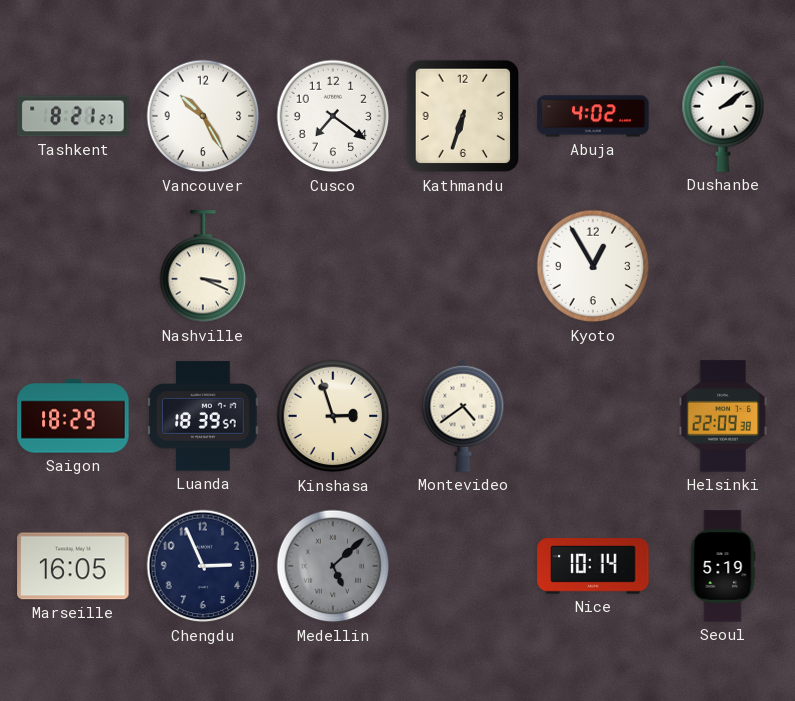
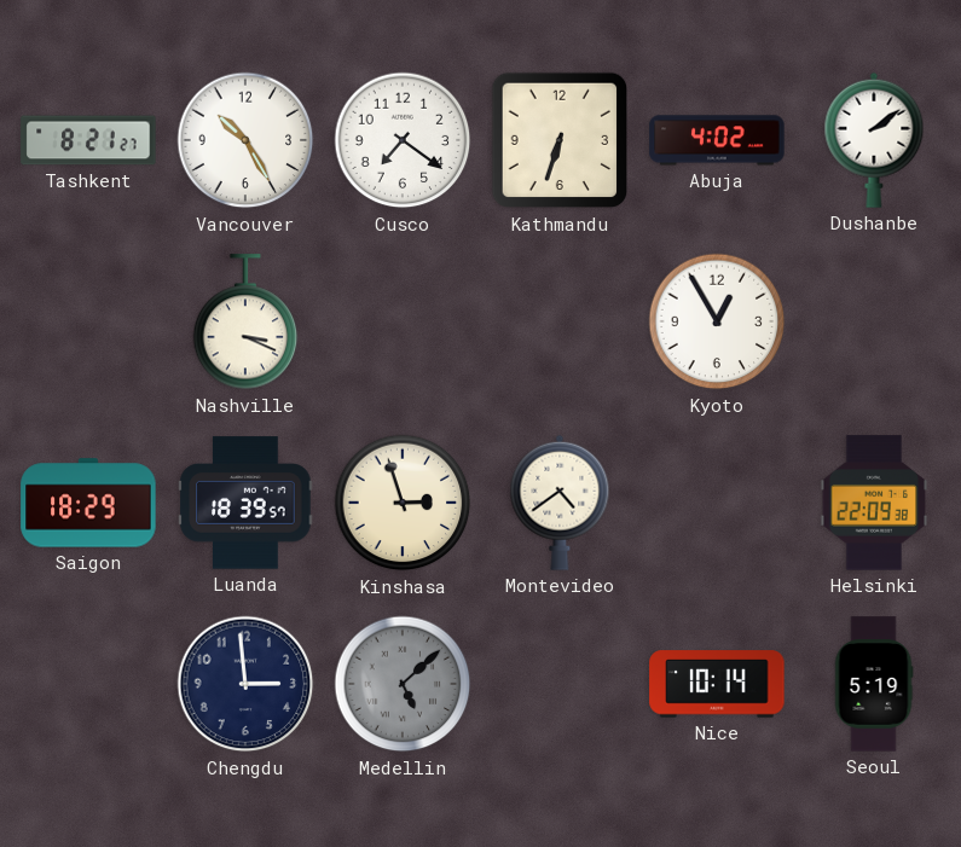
Marseille: 16:05 -> none
Chengdu: 2:56 -> 2:59
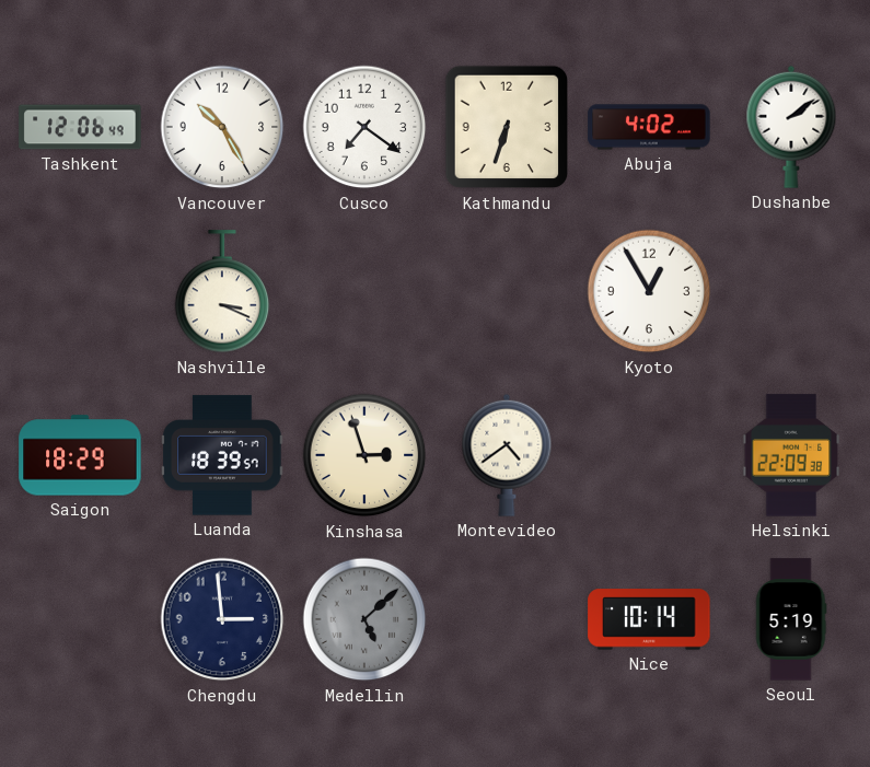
Tashkent: 8:21 -> 12:06
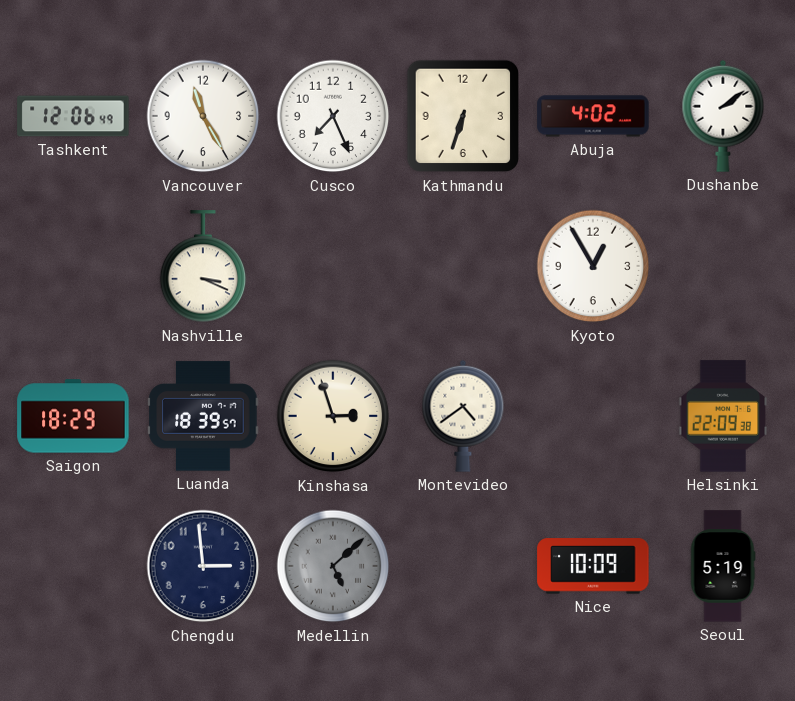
Vancouver: 10:25 -> 11:25
Cusco: 7:21 -> 7:26
Nice: 10:14 -> 10:09
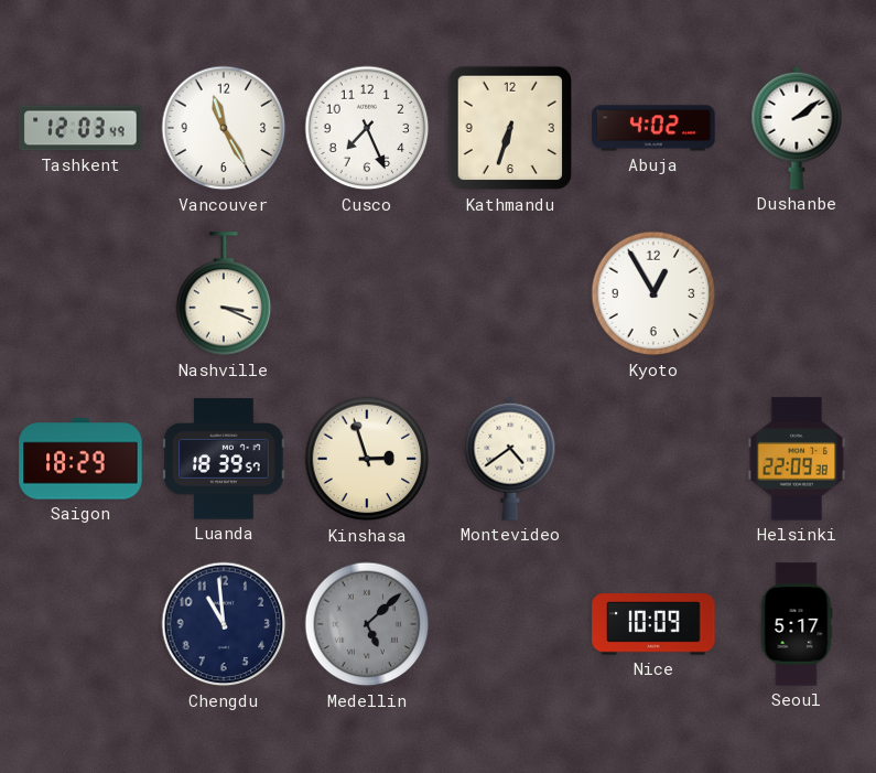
Tashkent: 12:06 -> 12:03
Chengdu: 2:59 -> 10:59
Seoul: 5:19 -> 5:17
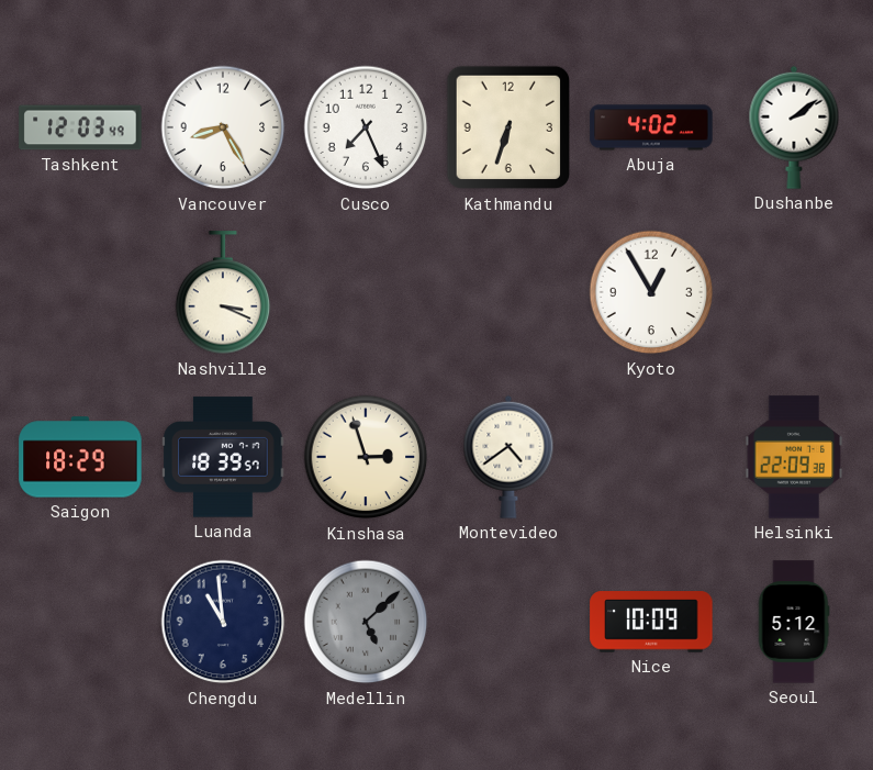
Vancouver: 11:25 -> 8:25
Seoul: 5:17 -> 5:12
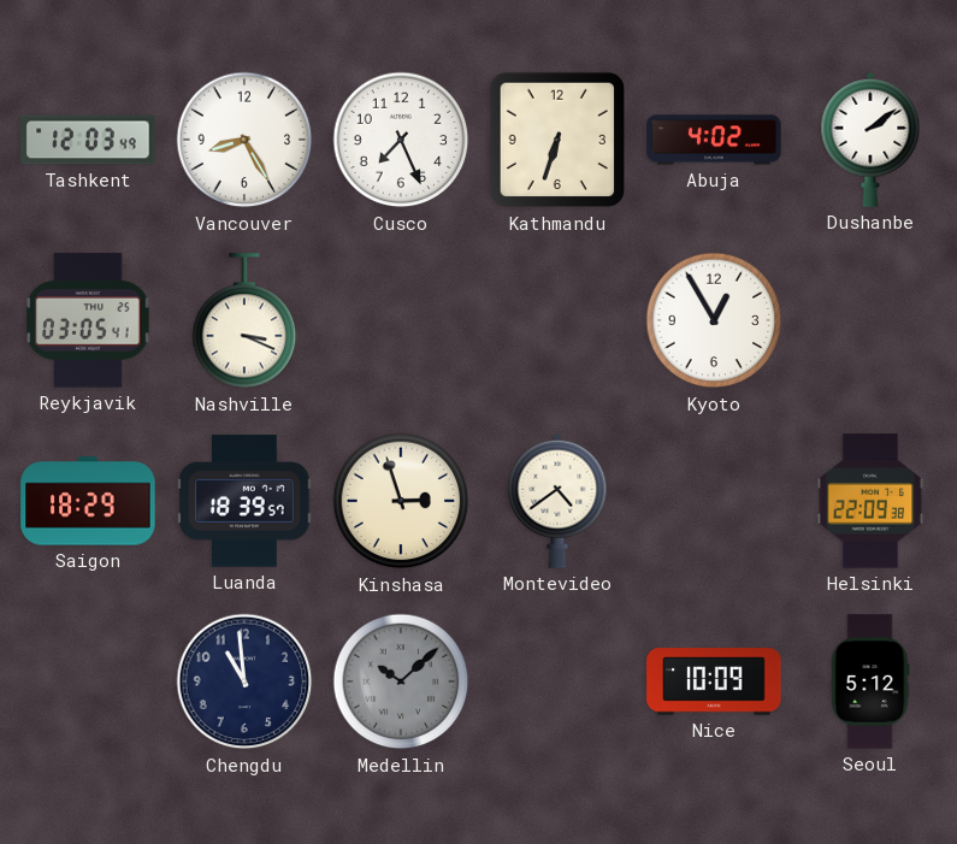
Reykjavik: none -> 03:05
Medellin: 5:08 -> 10:08
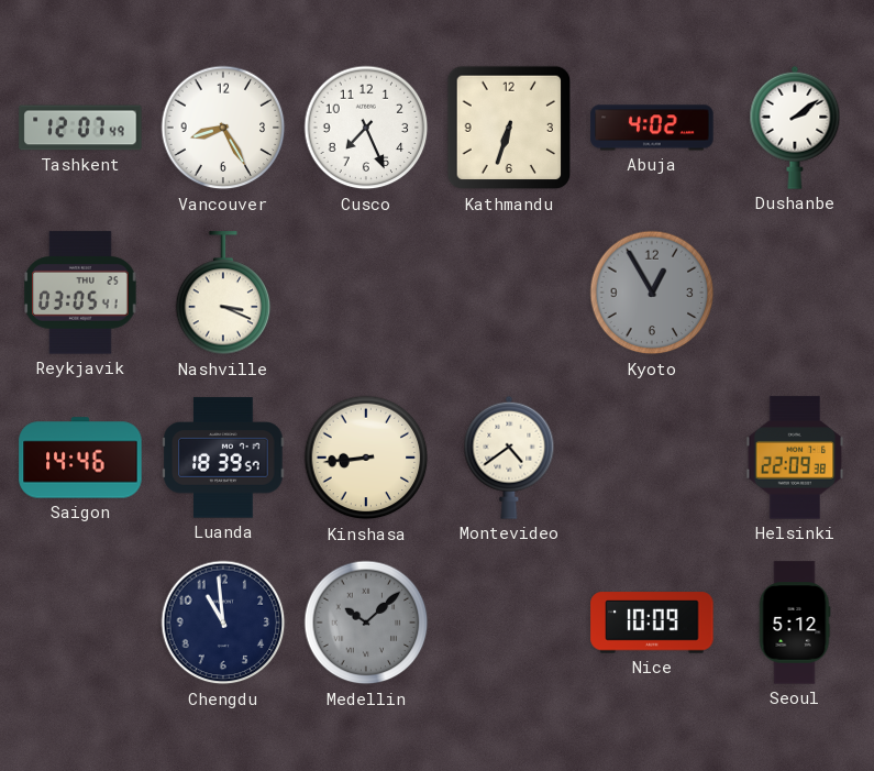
Tashkent: 12:03 -> 12:07
Kyoto dial: white -> grey
Saigon: 18:29 -> 14:46
Kinshasa: 2:57 -> 8:44
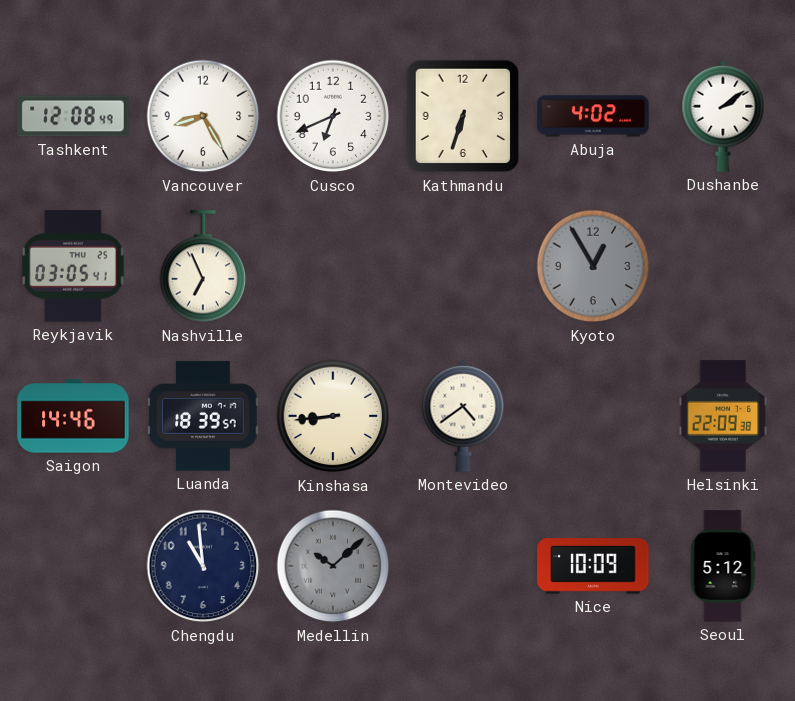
Tashkent: 12:07 -> 12:08
Cusco: 7:26 -> 6:41
Nashville: 3:19 -> 6:56
